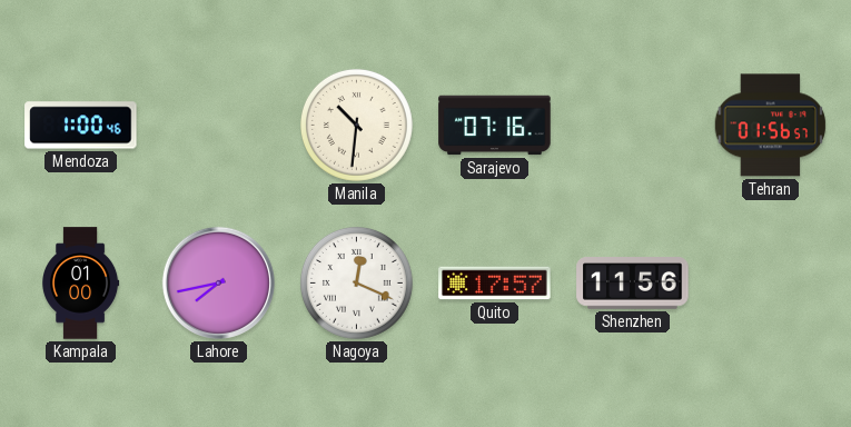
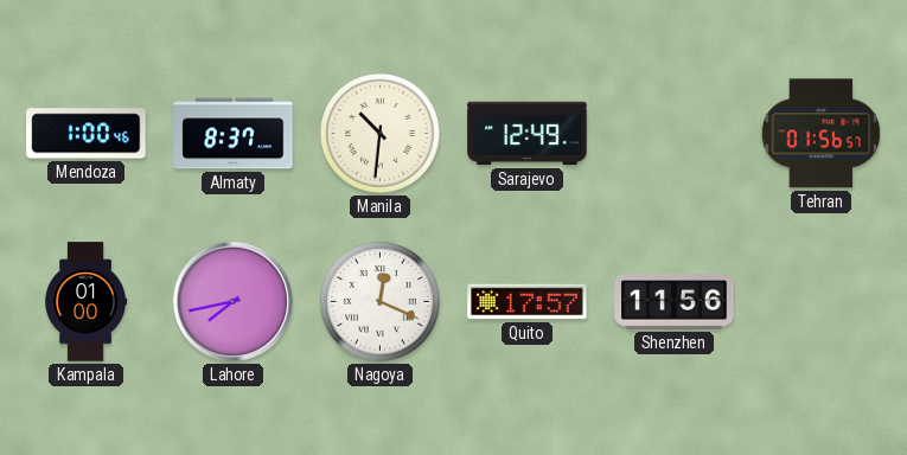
Almaty: none -> 8:37
Sarajevo: 07:16 -> 12:49
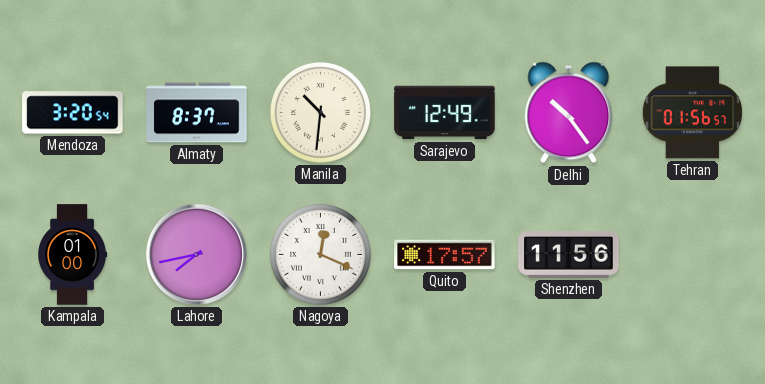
Mendoza: 1:00 -> 3:20
Delhi: none -> 10:24
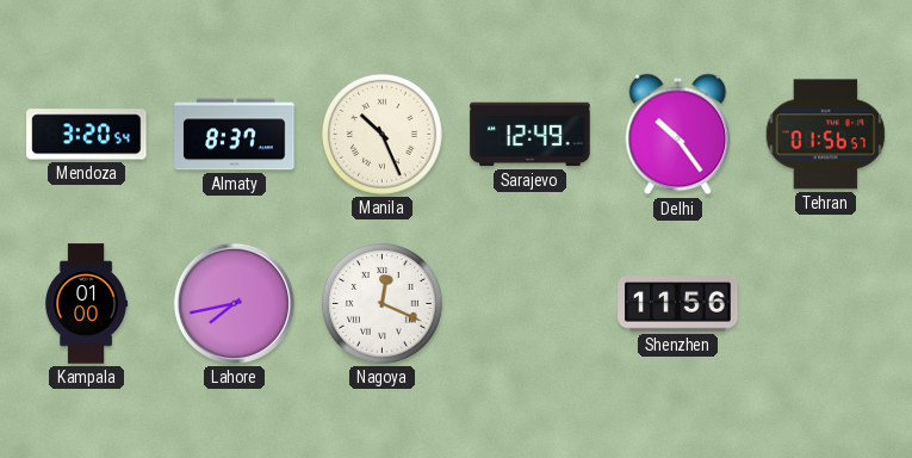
Manila: 10:31 -> 10:26
Quito: 17:57 -> none
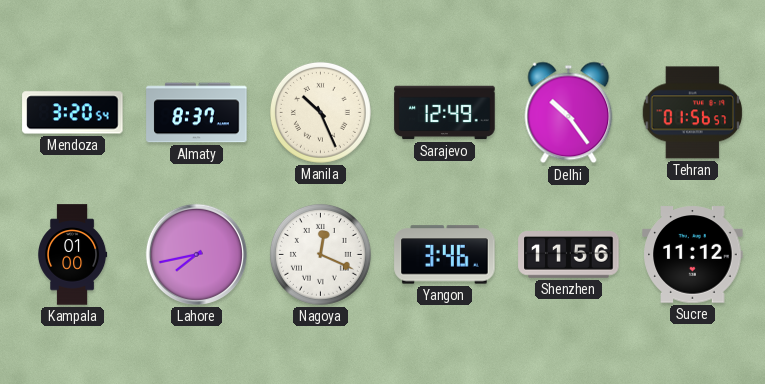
Yangon: none -> 3:46
Sucre: none -> 11:12
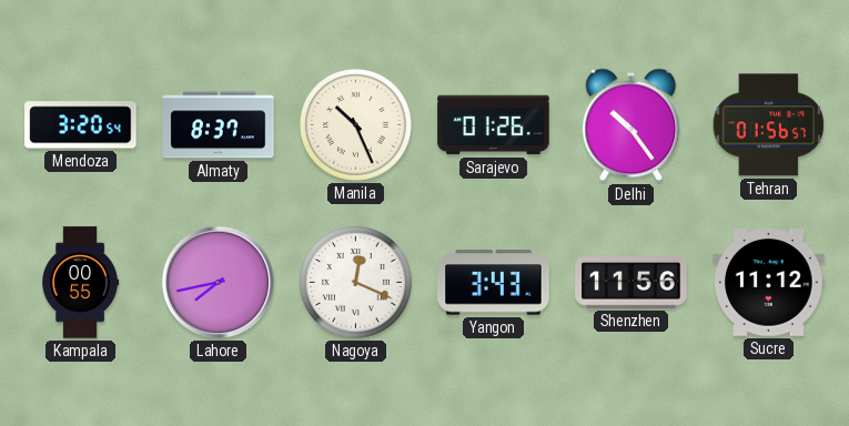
Sarajevo: 12:49 -> 01:26
Kampala: 01:00 -> 00:55
Yangon: 3:46 -> 3:43
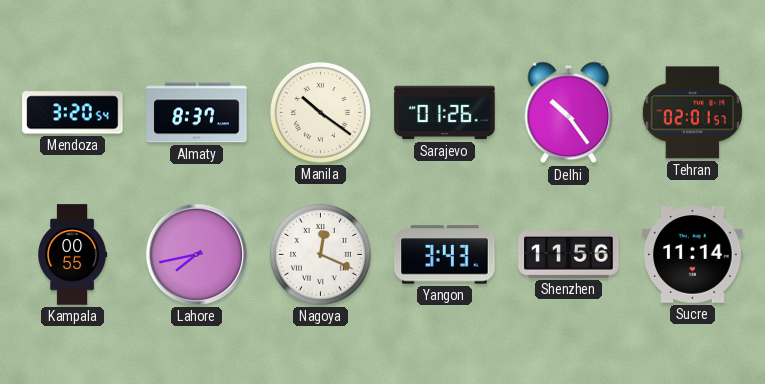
Manila: 10:26 -> 10:21
Tehran: 01:56 -> 02:01
Sucre: 11:12 -> 11:14
